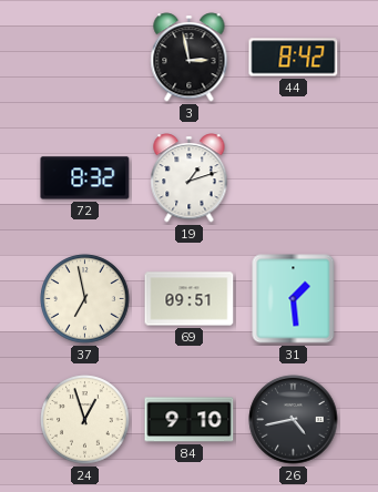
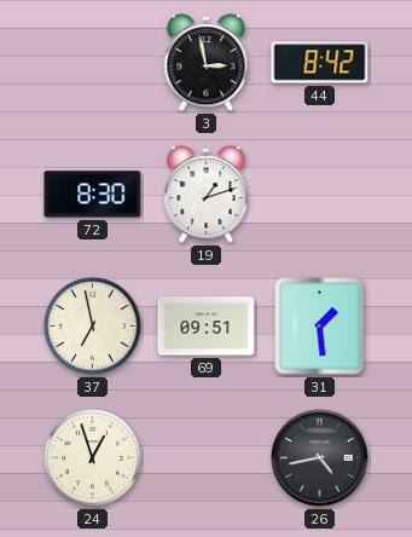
72: 8:32 -> 8:30
84: 9:10 -> none
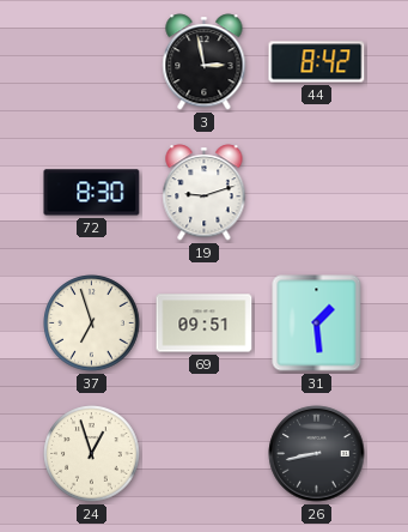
19: 1:12 -> 9:12
37: 6:58 -> 6:57
26: 4:43 -> 8:43
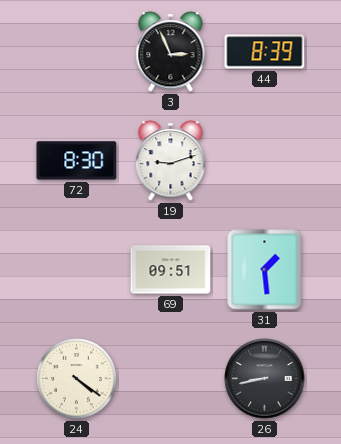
3: 2:58 -> 2:56
44: 8:42 -> 8:39
37: 6:57 -> none
24: 12:57 -> 4:21
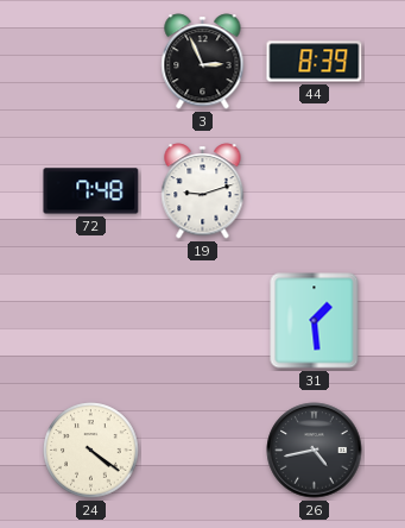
72: 8:30 -> 7:48
69: 09:51 -> none
26: 8:43 -> 4:43
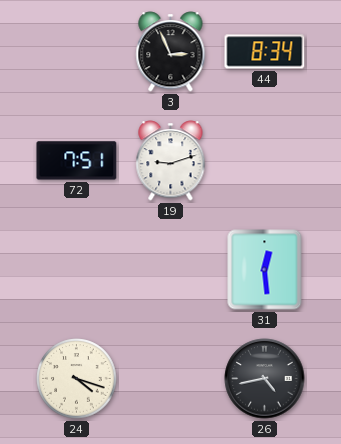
44: 8:39 -> 8:34
72: 7:48 -> 7:51
31: 1:29 -> 12:29
24: 4:21 -> 4:18
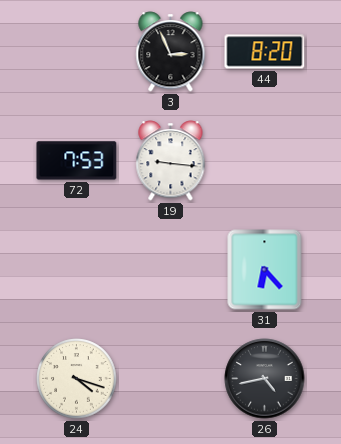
44: 8:34 -> 8:20
72: 7:51 -> 7:53
19: 9:12 -> 9:16
31: 12:29 -> 6:23
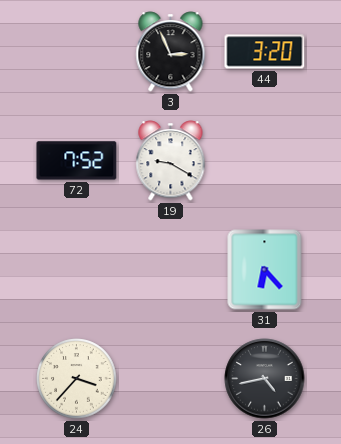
44: 8:20 -> 3:20
72: 7:53 -> 7:52
19: 9:16 -> 9:20
24: 4:18 -> 3:37
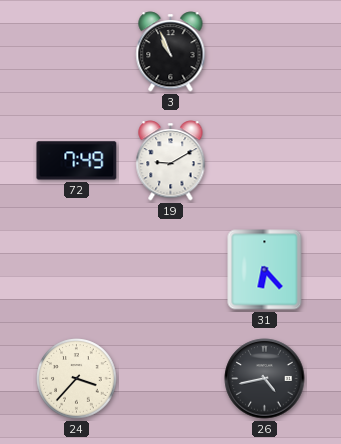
3: 2:56 -> 10:56
44: 3:20 -> none
72: 7:52 -> 7:49
19: 9:20 -> 9:10
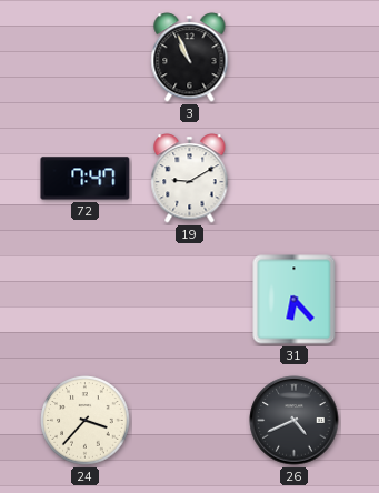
72: 7:49 -> 7:47
26: 4:43 -> 4:41
